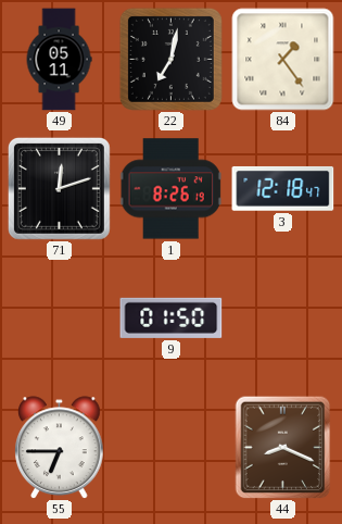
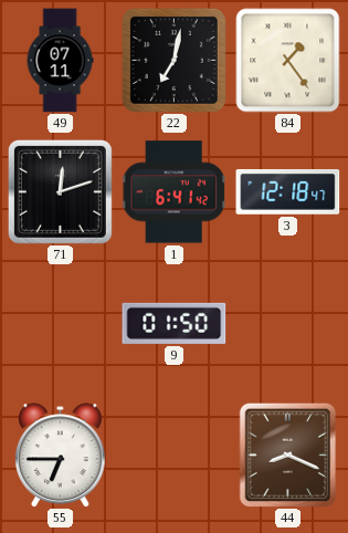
49: 05:11 -> 07:11
1: 8:26 -> 6:41
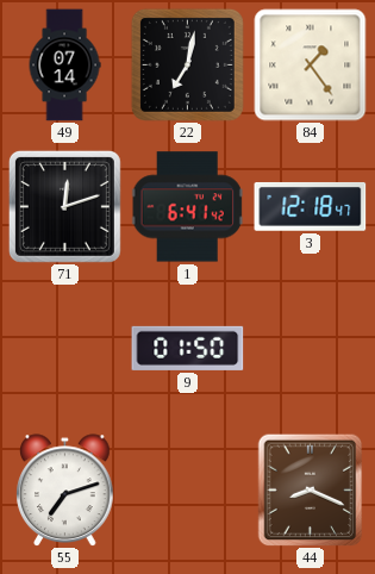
49: 07:11 -> 07:14
55: 6:45 -> 7:12
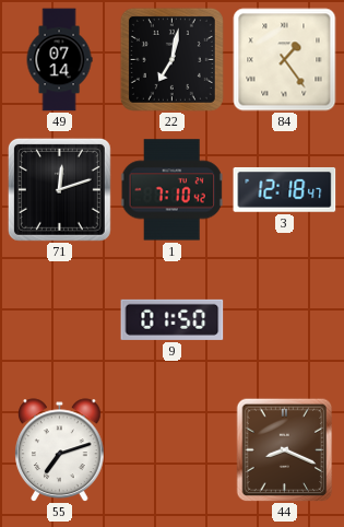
1: 6:41 -> 7:10
